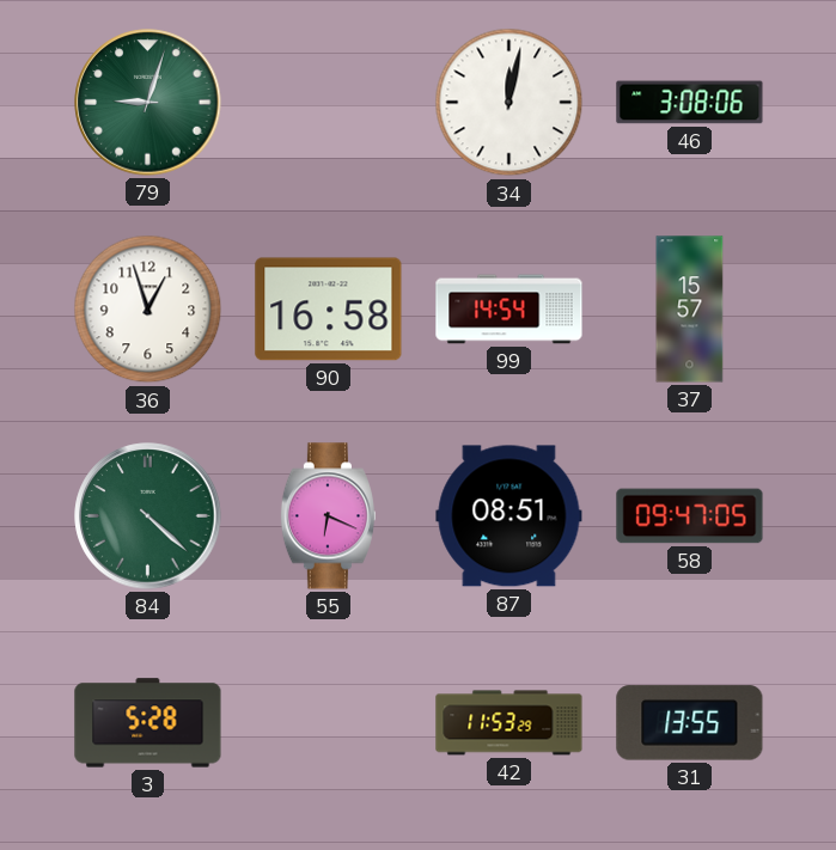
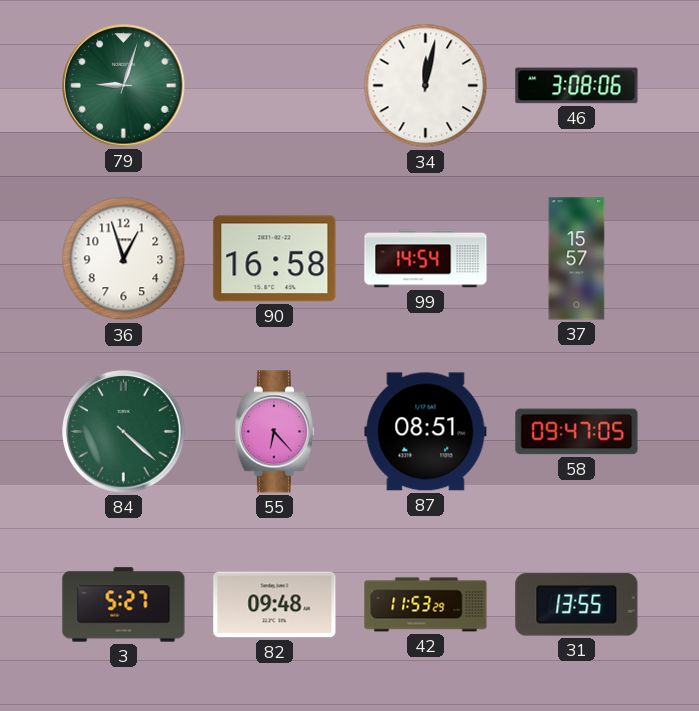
55: 6:19 -> 6:23
3: 5:28 -> 5:27
82: none -> 09:48
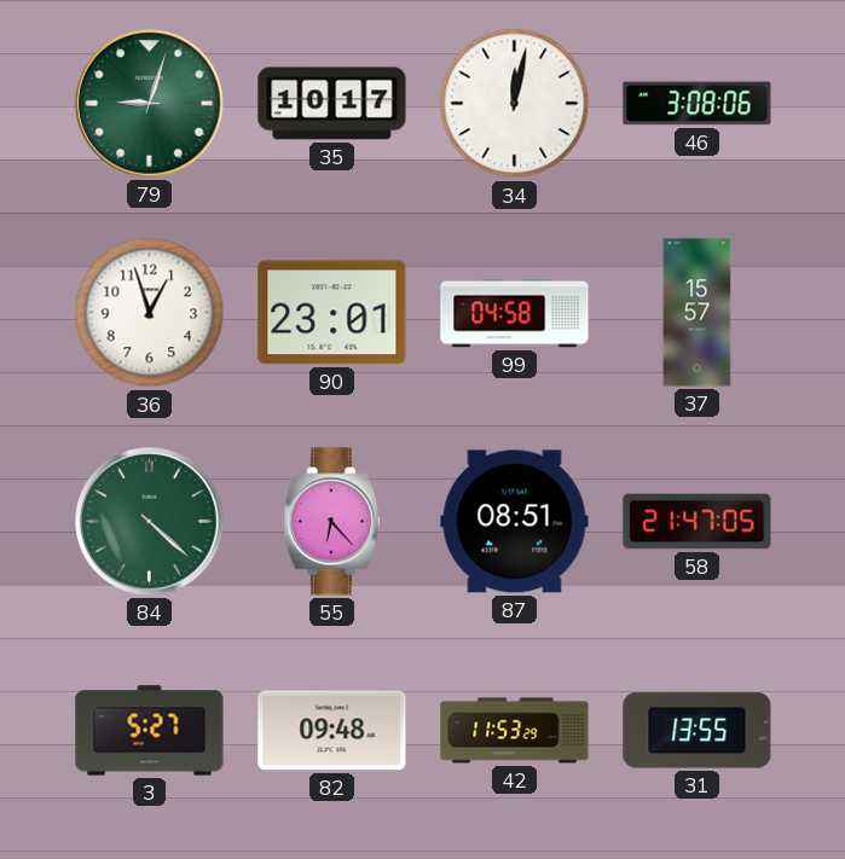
35: none -> 10:17
90: 16:58 -> 23:01
99: 14:54 -> 04:58
58: 09:47 -> 21:47
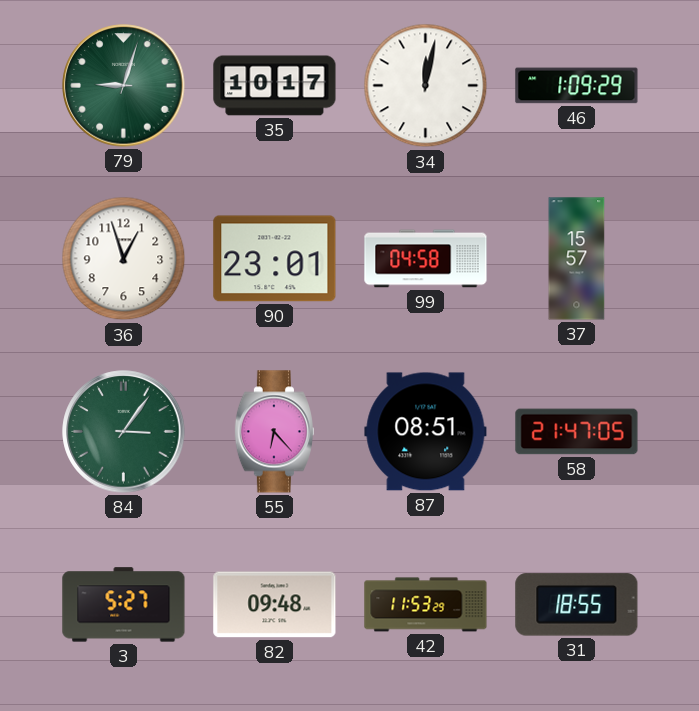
46: 3:08 -> 1:09
84: 4:22 -> 3:06
31: 13:55 -> 18:55
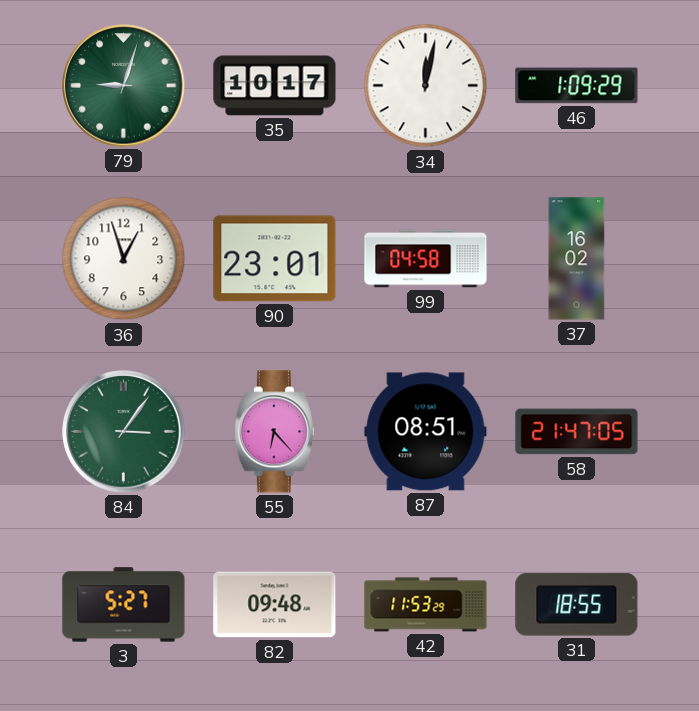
37: 15:57 -> 16:02
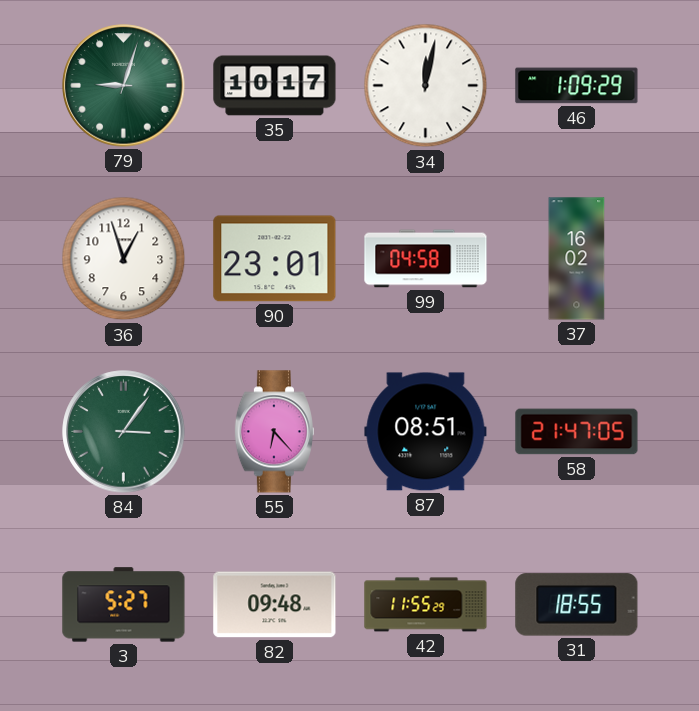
42: 11:53 -> 11:55
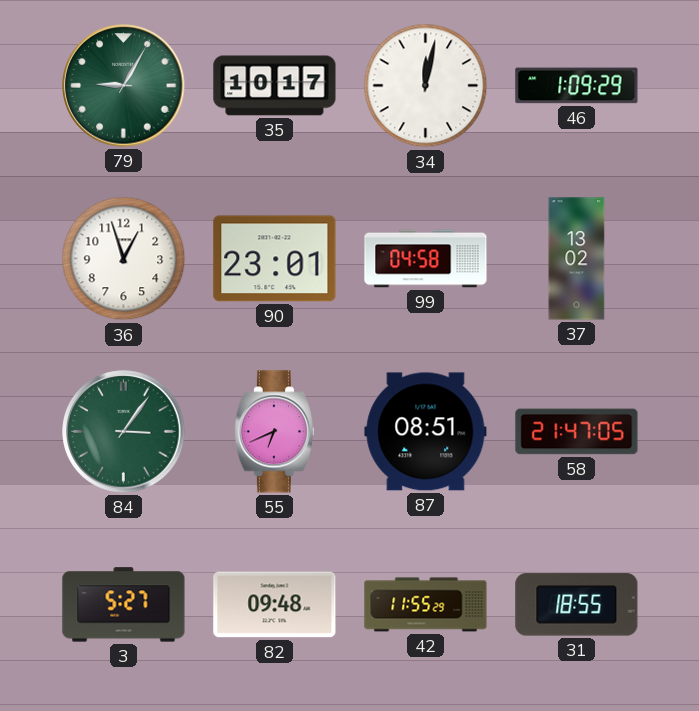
79: 9:03 -> 9:05
37: 16:02 -> 13:02
55: 6:23 -> 6:41
